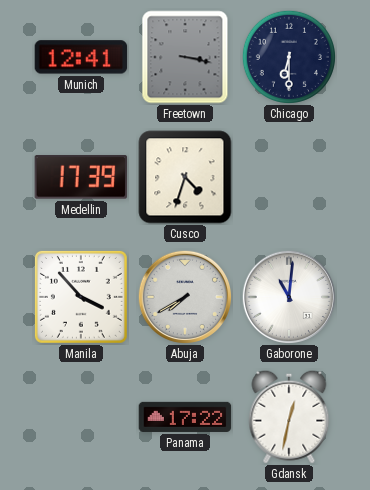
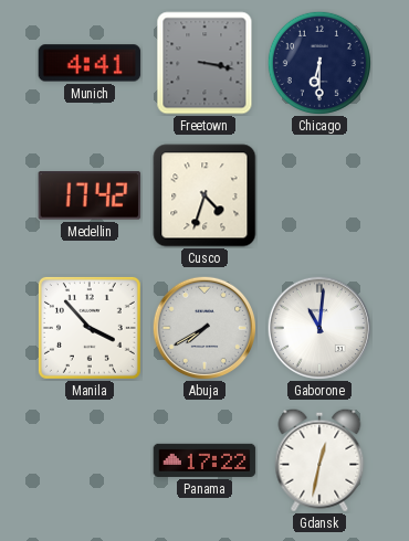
Munich: 12:41 -> 4:41
Medellin: 17:39 -> 17:42
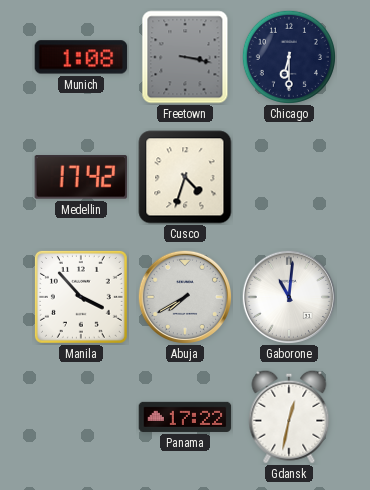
Munich: 4:41 -> 1:08
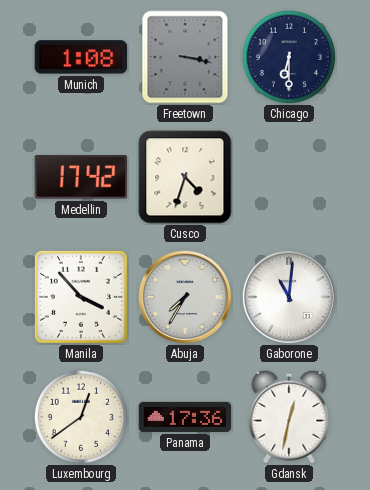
Abuja: 7:40 -> 7:35
Luxembourg: none -> 12:39
Panama: 17:22 -> 17:36
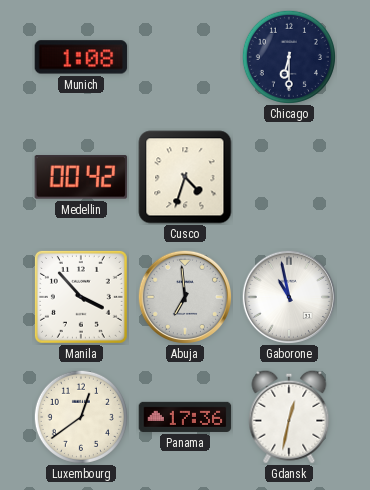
Freetown: 3:17 -> none
Medellin: 17:42 -> 00:42
Abuja: 7:35 -> 6:59
Gaborone: 11:01 -> 10:58
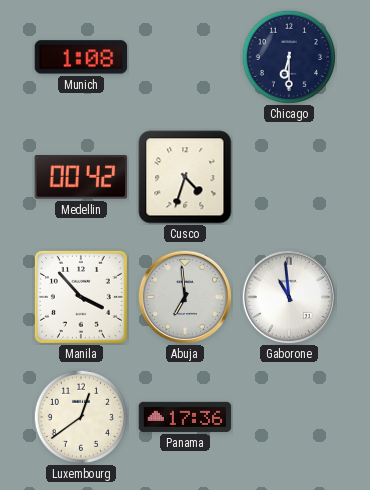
Gaborone: 10:58 -> 10:59
Gdansk: 12:32 -> none
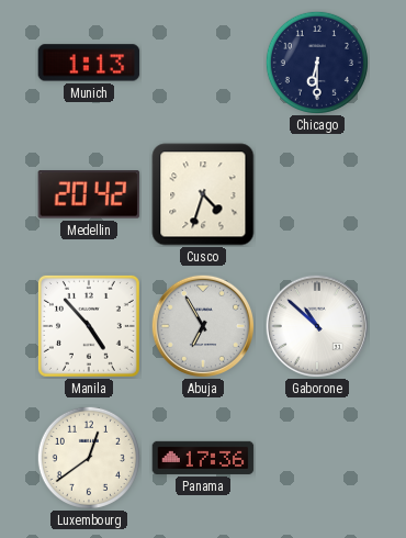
Munich: 1:08 -> 1:13
Medellin: 00:42 -> 20:42
Manila: 3:53 -> 4:53
Abuja: 6:59 -> 6:55
Gaborone: 10:59 -> 10:52
